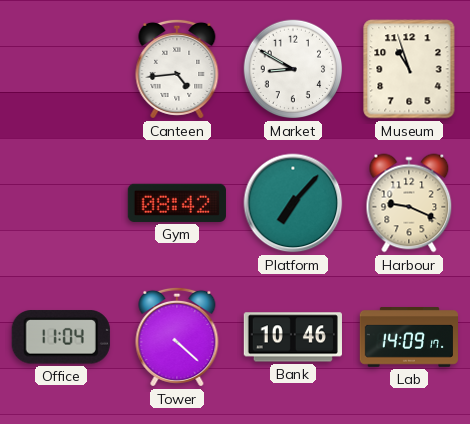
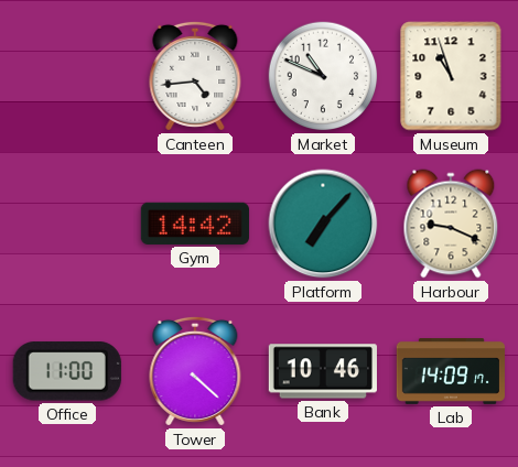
Market: 8:50 -> 10:49
Gym: 08:42 -> 14:42
Office: 11:04 -> 11:00
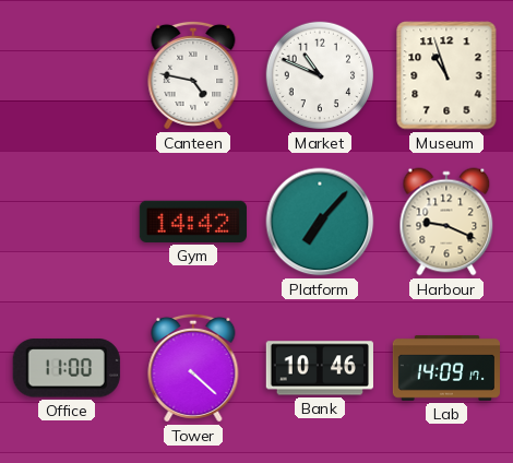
Canteen: 4:44 -> 4:47
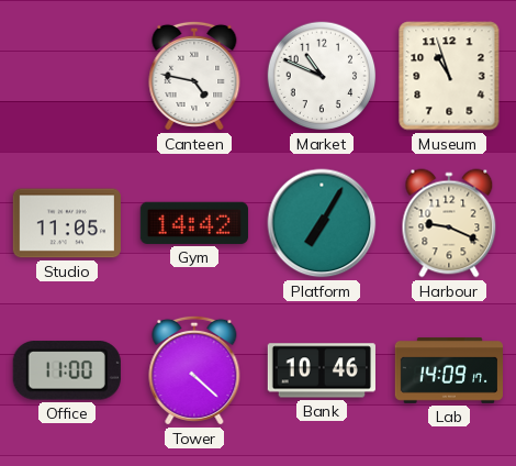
Studio: none -> 11:05
Platform: 7:07 -> 7:05
